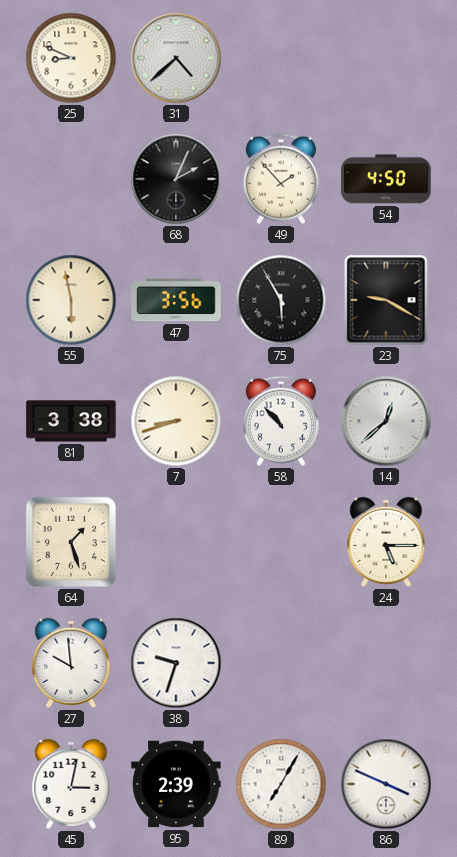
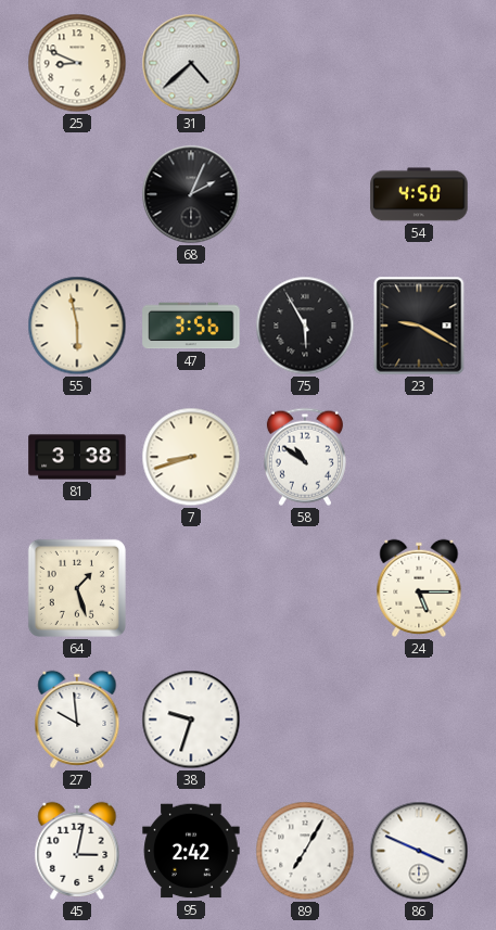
49: 1:53 -> none
58: 10:53 -> 10:51
14: 12:38 -> none
95: 2:39 -> 2:42
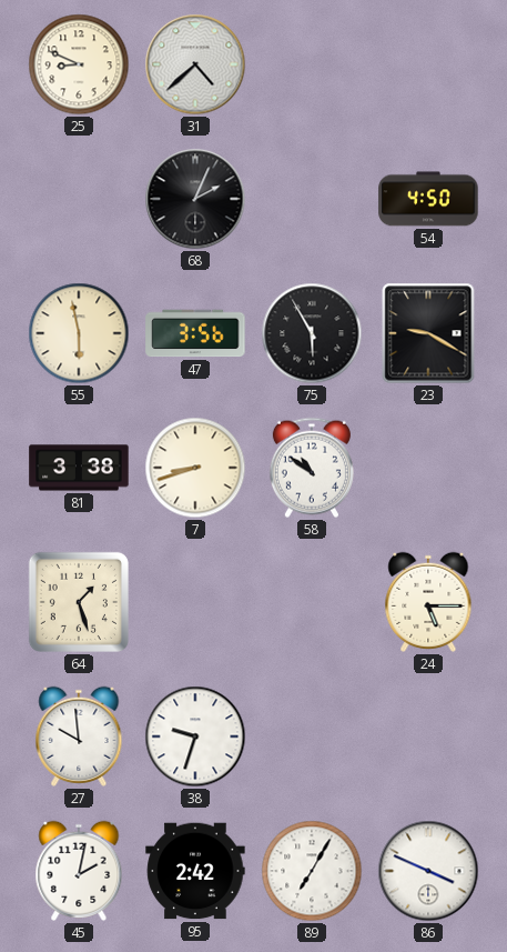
45: 3:02 -> 2:02
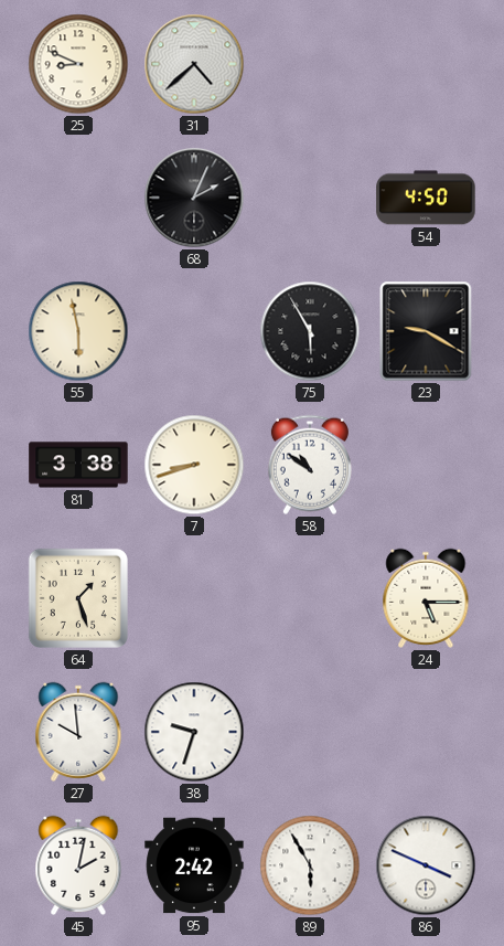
47: 3:56 -> none
89: 7:05 -> 5:55
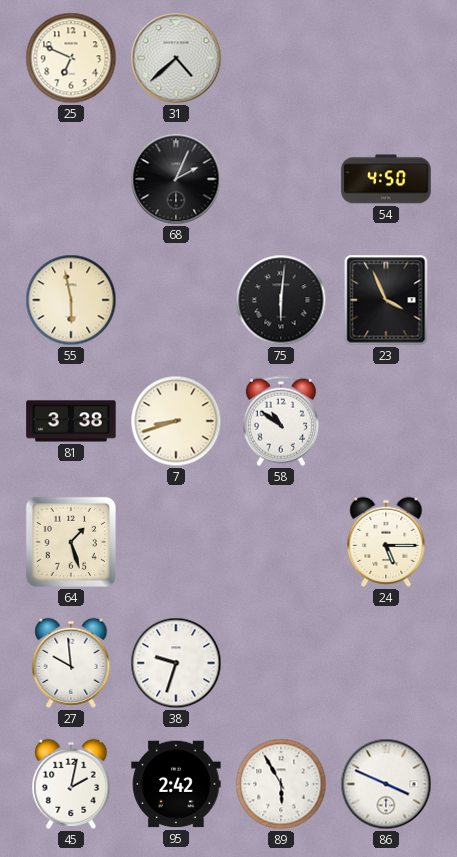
25: 8:49 -> 6:49
75: 5:55 -> 6:01
23: 9:20 -> 3:56
